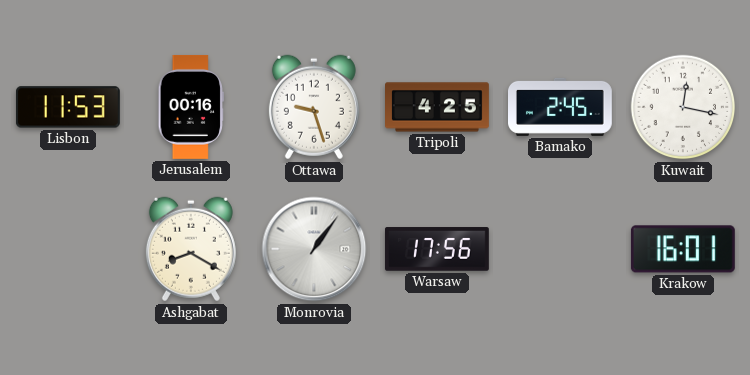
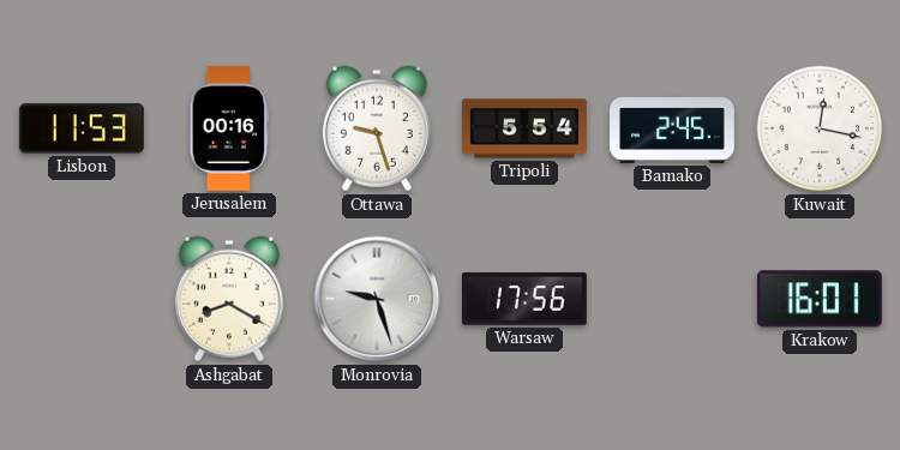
Tripoli: 4:25 -> 5:54
Monrovia: 1:06 -> 9:27
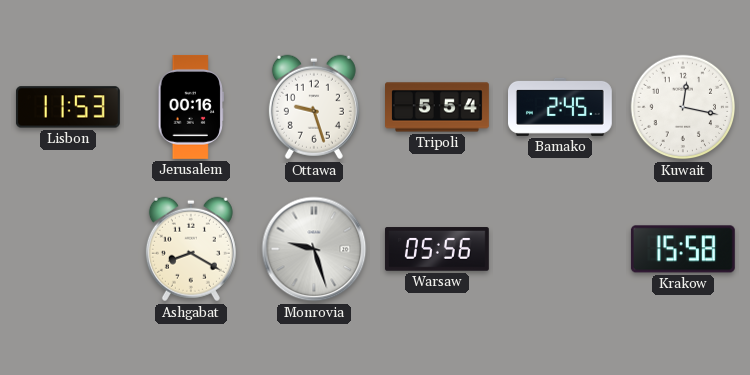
Warsaw: 17:56 -> 05:56
Krakow: 16:01 -> 15:58
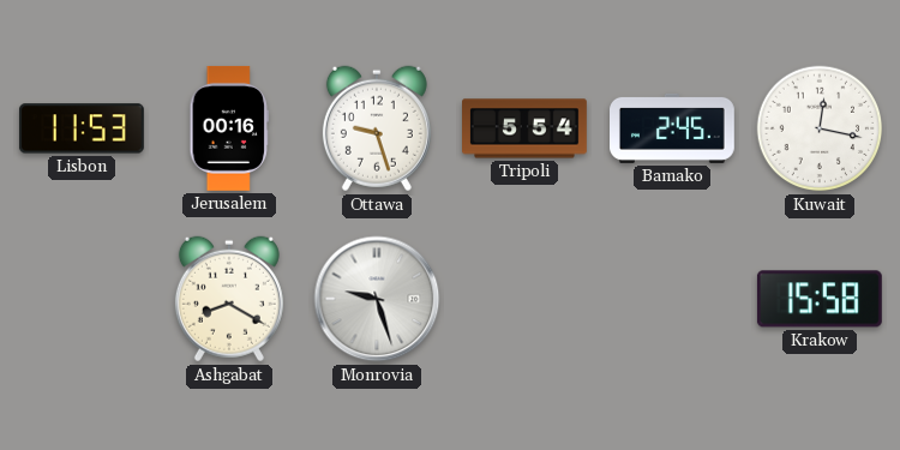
Warsaw: 05:56 -> none
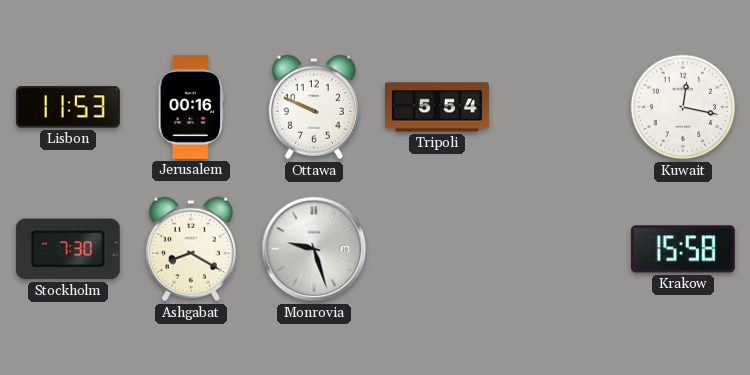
Ottawa: 9:27 -> 9:49
Bamako: 2:45 -> none
Stockholm: none -> 7:30
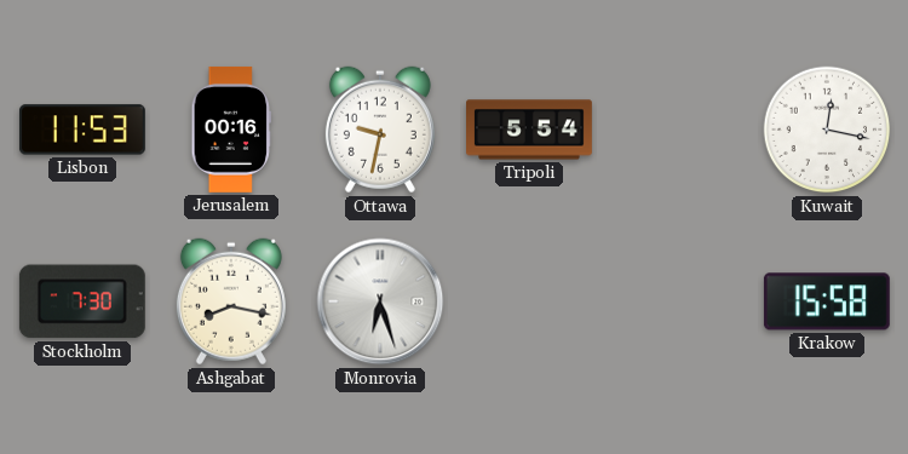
Ottawa: 9:49 -> 9:32
Ashgabat: 8:20 -> 8:17
Monrovia: 9:27 -> 6:27
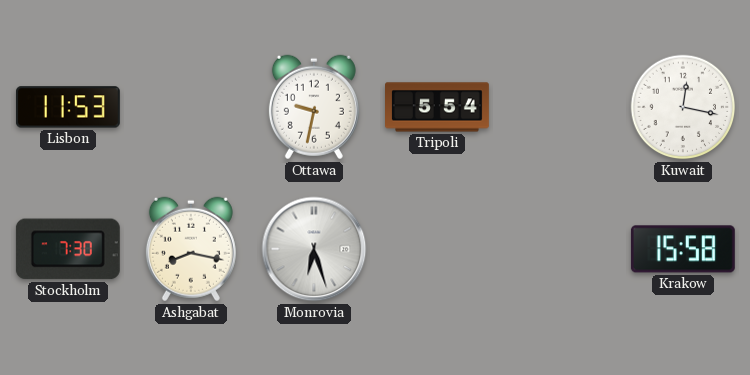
Jerusalem: 00:16 -> none
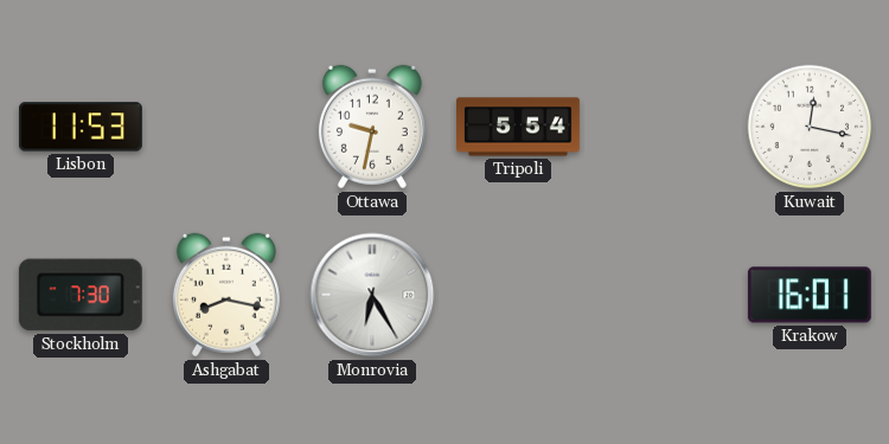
Monrovia: 6:27 -> 6:25
Krakow: 15:58 -> 16:01
